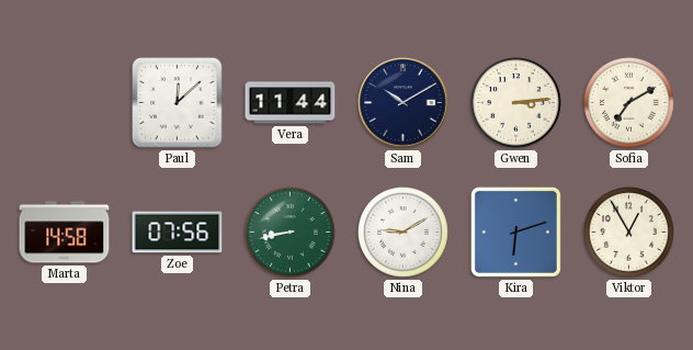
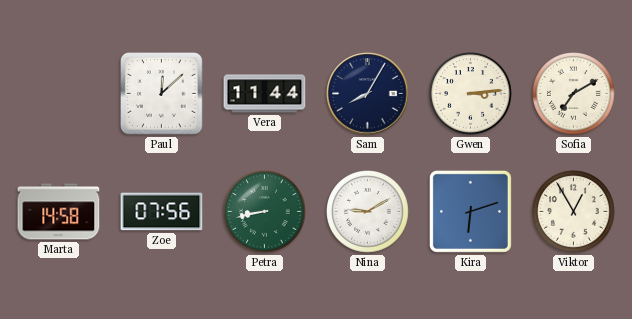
Sam: 10:10 -> 8:05
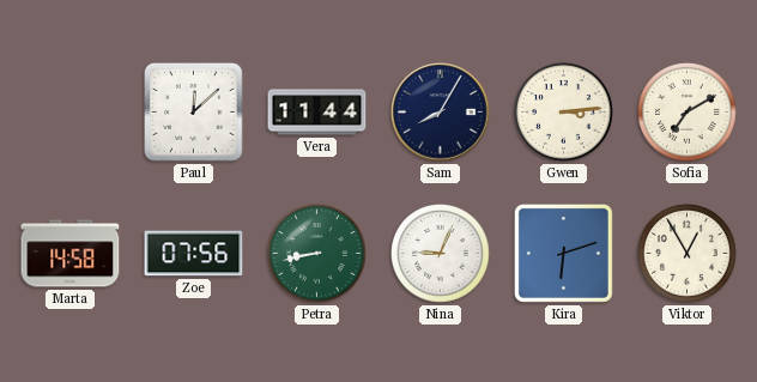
Nina: 9:10 -> 9:04
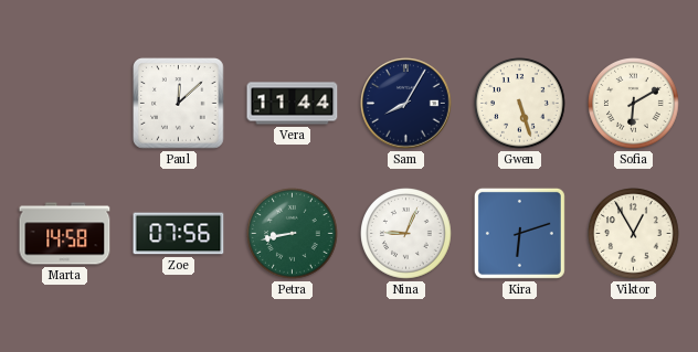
Gwen: 3:14 -> 5:27
Sofia: 7:10 -> 6:10
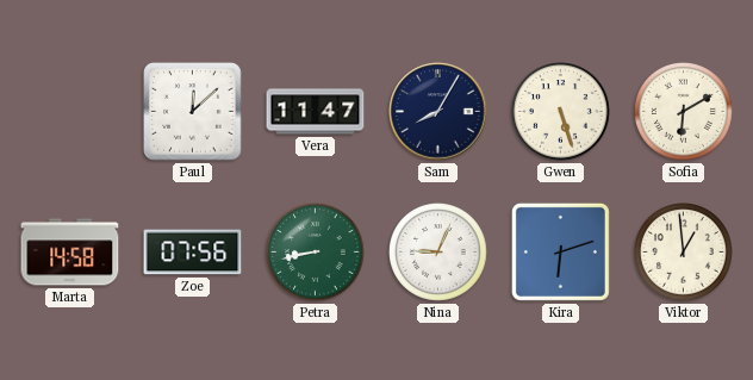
Vera: 11:44 -> 11:47
Viktor: 12:55 -> 12:59
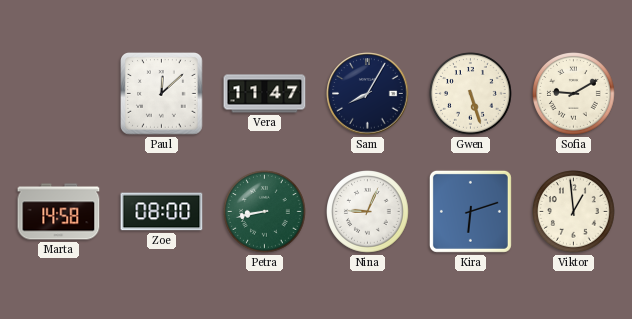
Sofia: 6:10 -> 9:10
Zoe: 07:56 -> 08:00
